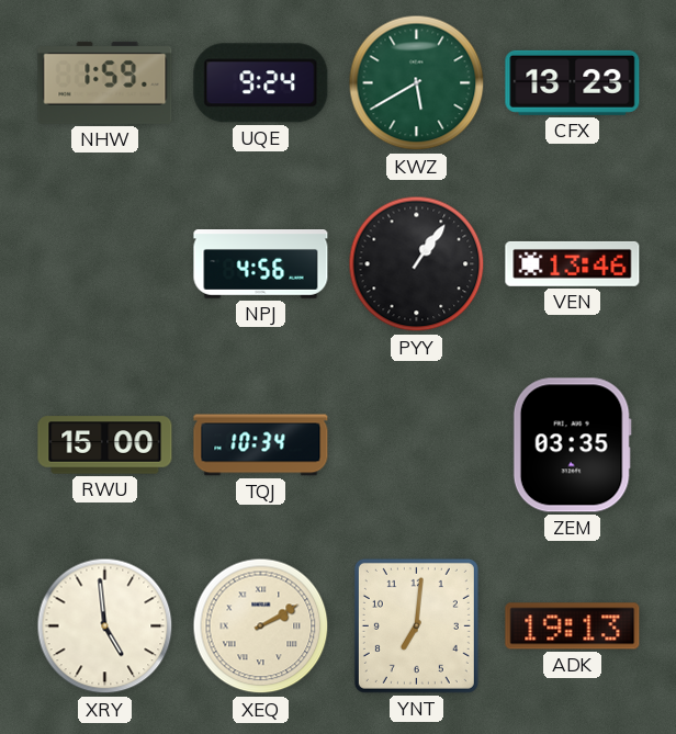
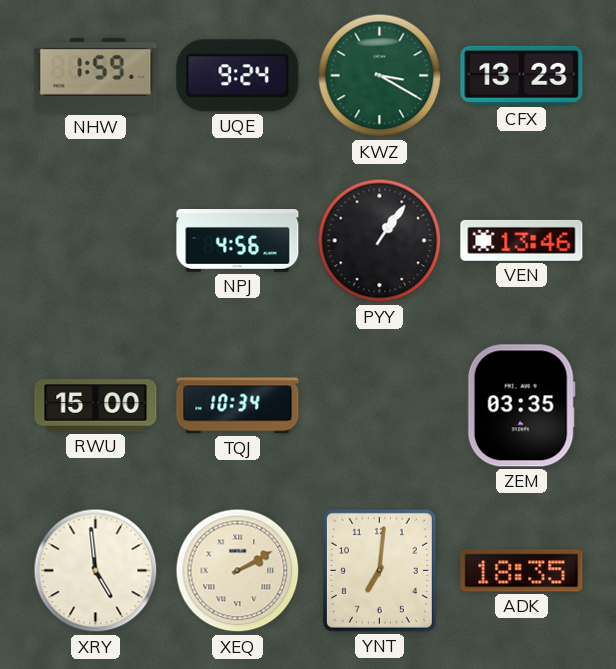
KWZ: 5:40 -> 3:20
ADK: 19:13 -> 18:35
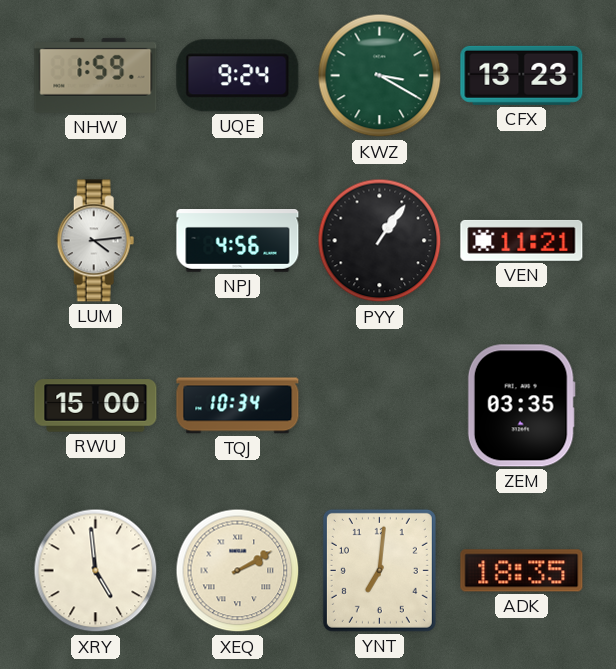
LUM: none -> 4:14
VEN: 13:46 -> 11:21
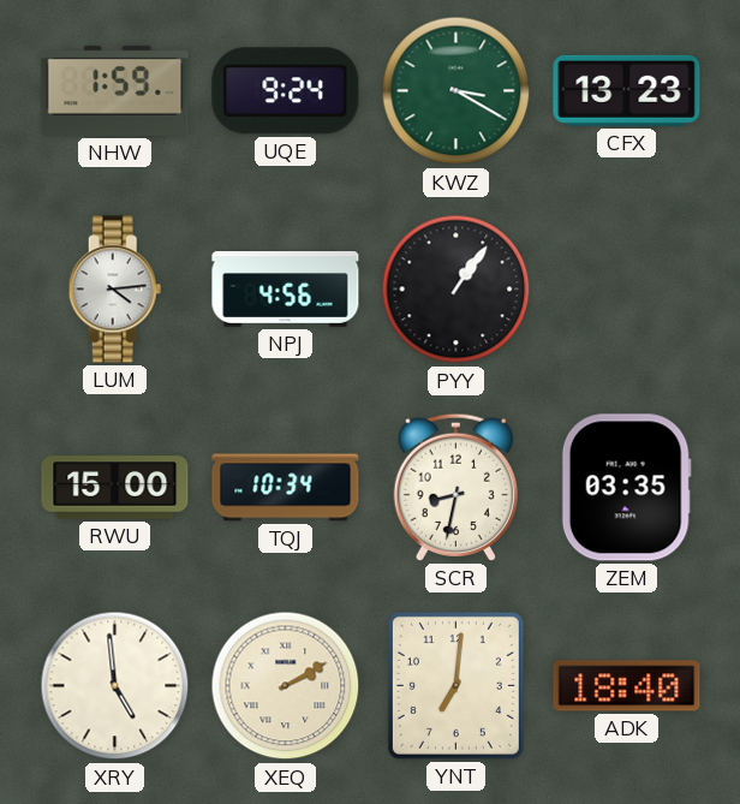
VEN: 11:21 -> none
SCR: none -> 8:32
ADK: 18:35 -> 18:40
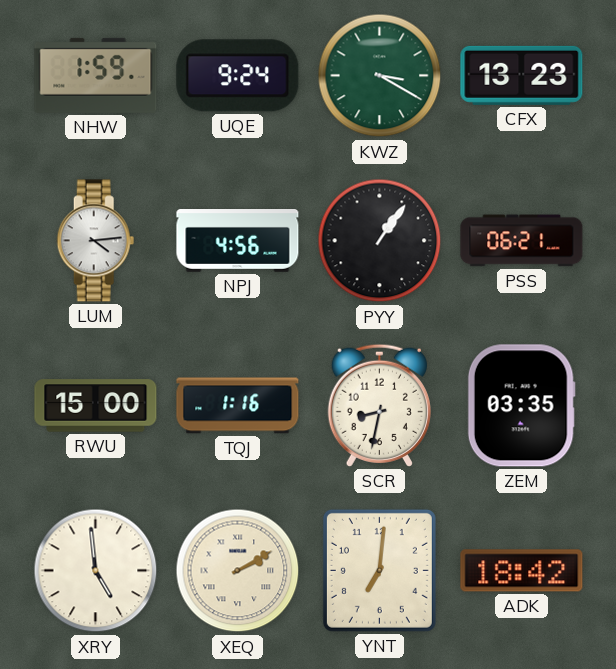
PSS: none -> 06:21
TQJ: 10:34 -> 1:16
ADK: 18:40 -> 18:42
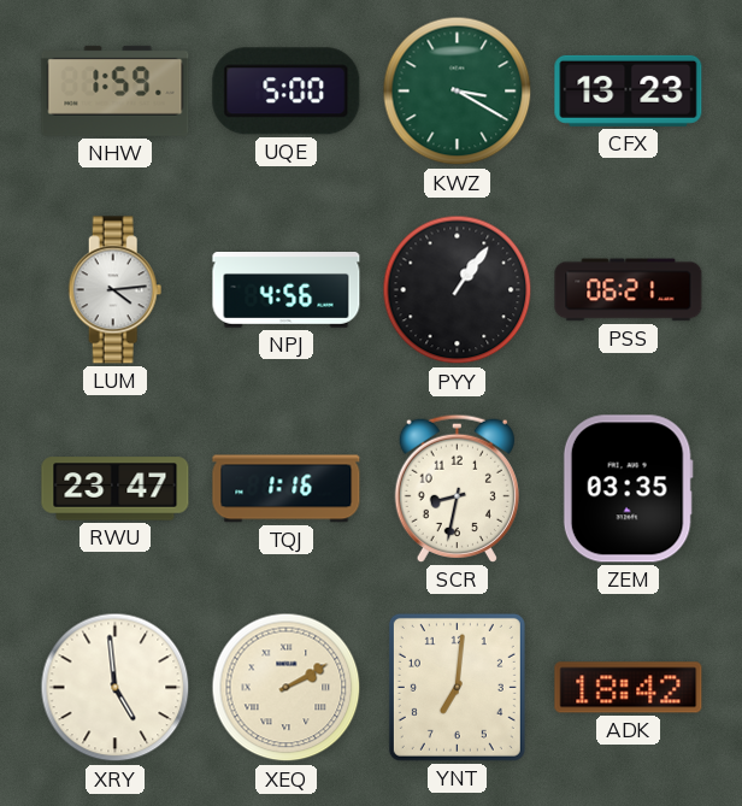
UQE: 9:24 -> 5:00
RWU: 15:00 -> 23:47
